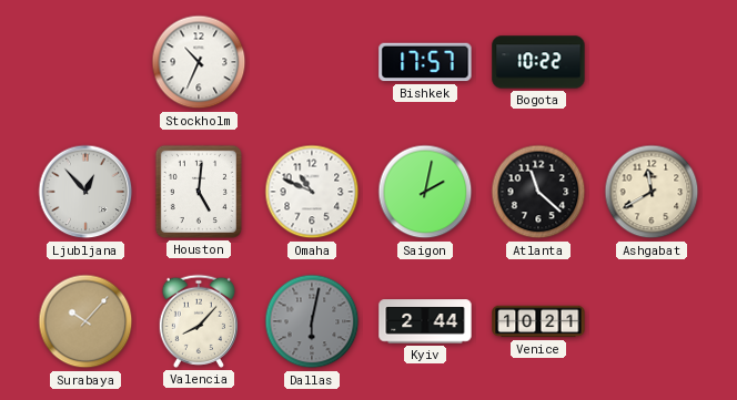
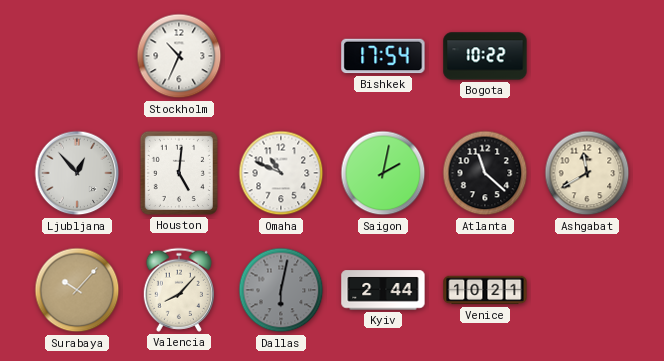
Bishkek: 17:57 -> 17:54
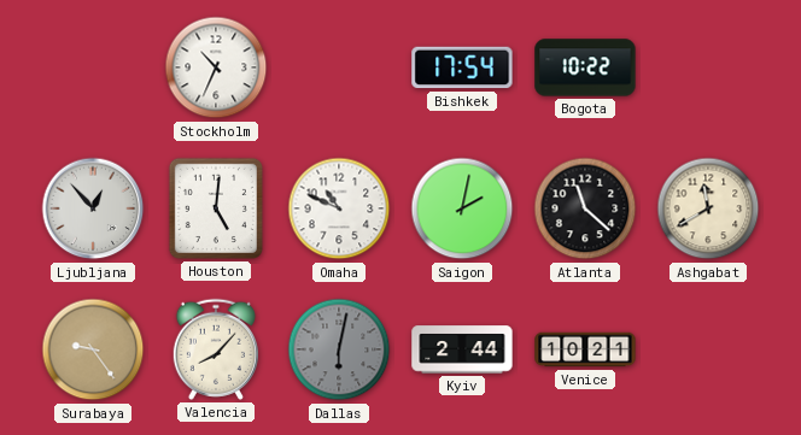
Surabaya: 10:07 -> 9:24
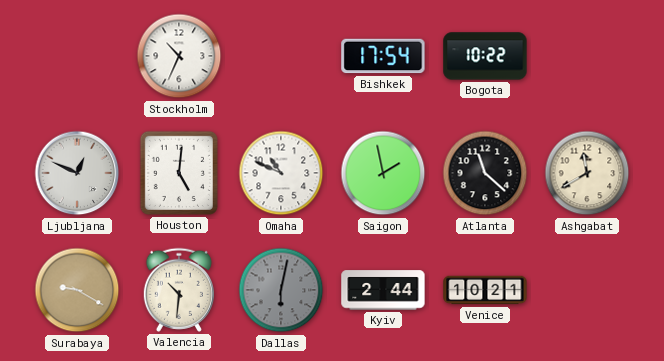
Ljubljana: 12:53 -> 12:49
Saigon: 2:02 -> 1:58
Surabaya: 9:24 -> 9:20
Valencia: 8:07 -> 10:31
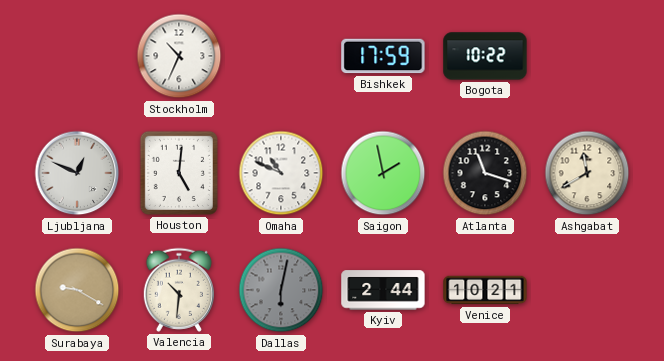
Bishkek: 17:54 -> 17:59
Atlanta: 11:22 -> 11:18
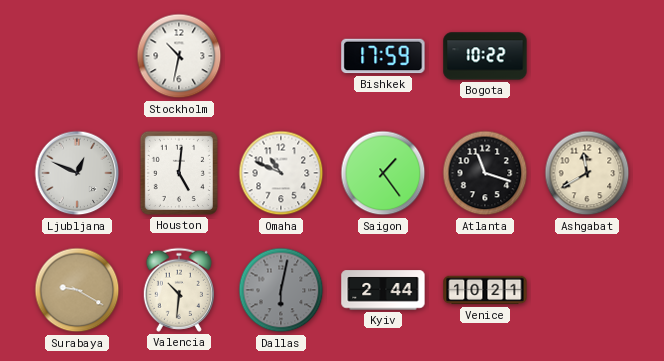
Stockholm: 10:34 -> 10:32
Saigon: 1:58 -> 1:24
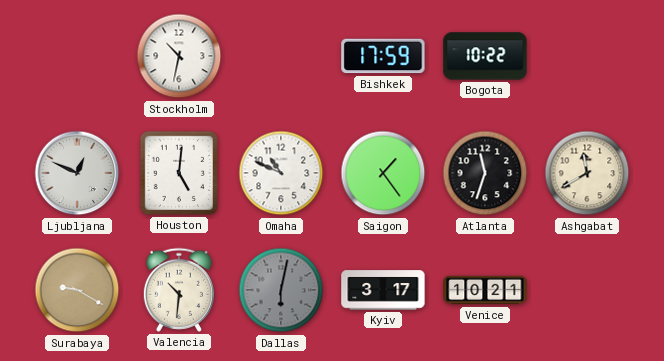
Atlanta: 11:18 -> 11:33
Kyiv: 2:44 -> 3:17
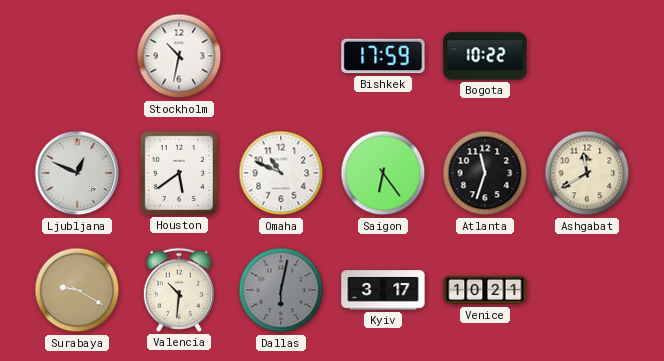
Houston: 5:01 -> 5:39
Saigon: 1:24 -> 6:24
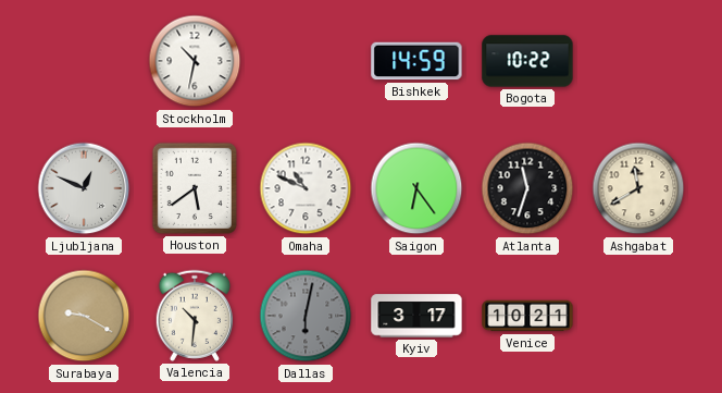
Bishkek: 17:59 -> 14:59
